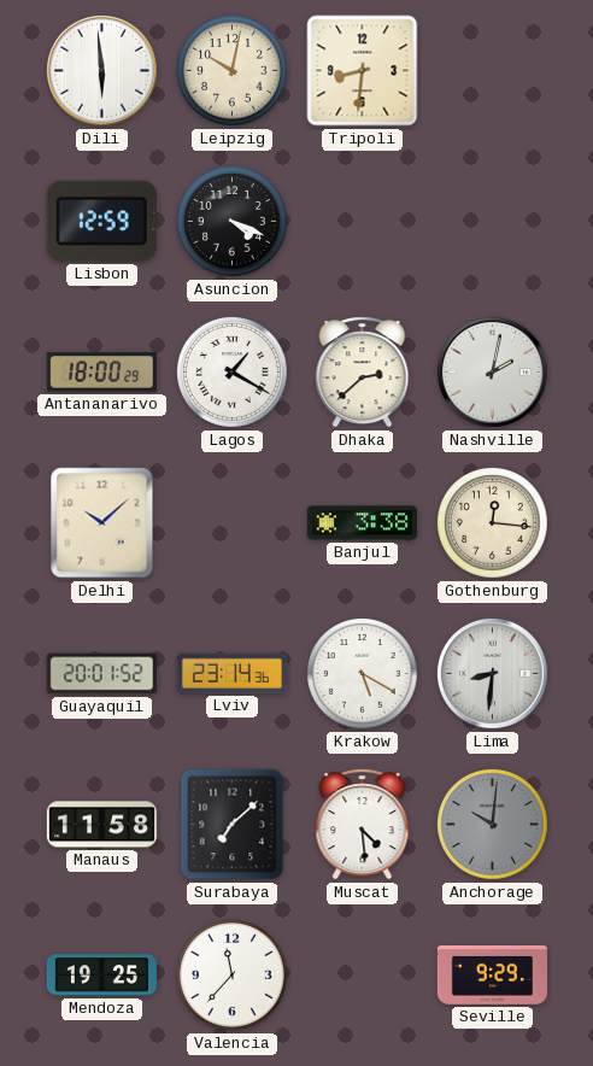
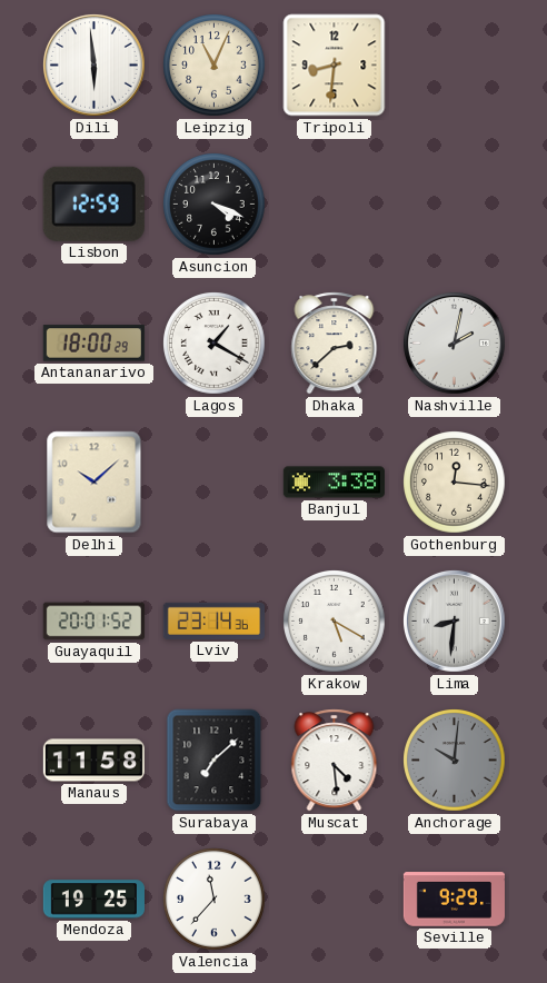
Leipzig: 10:02 -> 11:04
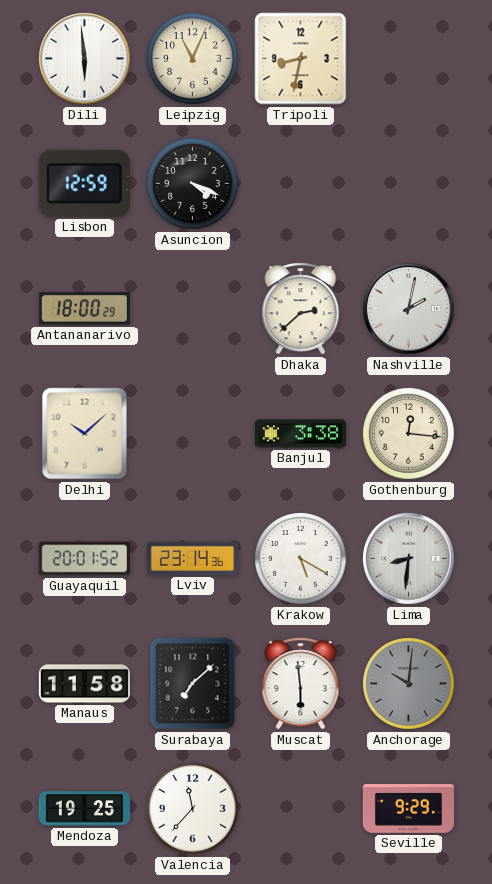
Tripoli: 8:31 -> 8:32
Lagos: 1:20 -> none
Muscat: 4:29 -> 5:59
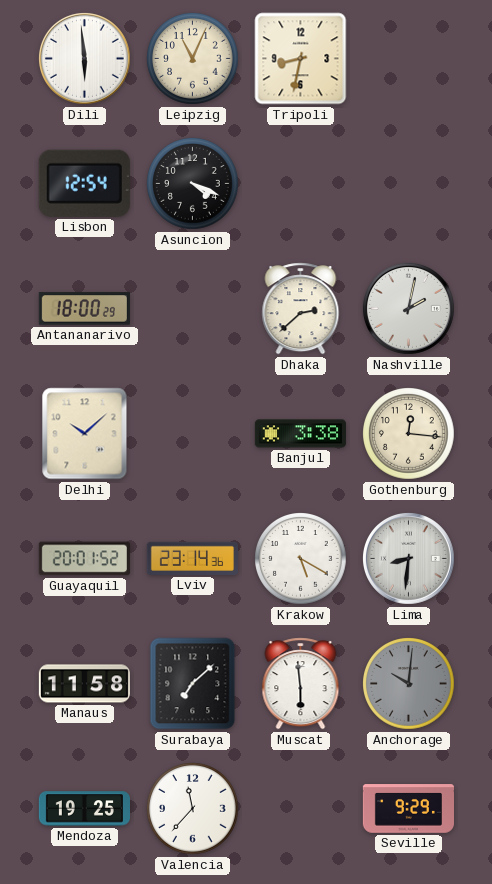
Lisbon: 12:59 -> 12:54
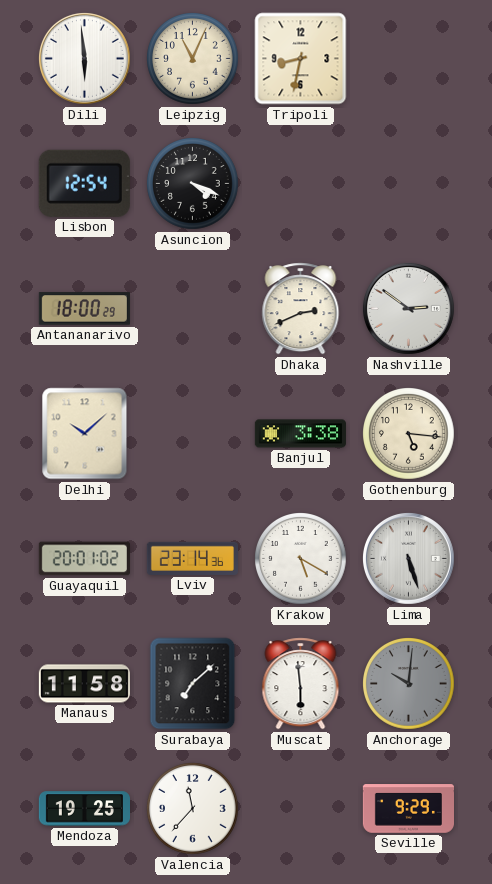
Dhaka: 2:38 -> 2:41
Nashville: 2:02 -> 2:51
Gothenburg: 12:16 -> 5:16
Guayaquil: 20:01:52 -> 20:01:02
Lima: 8:31 -> 5:27
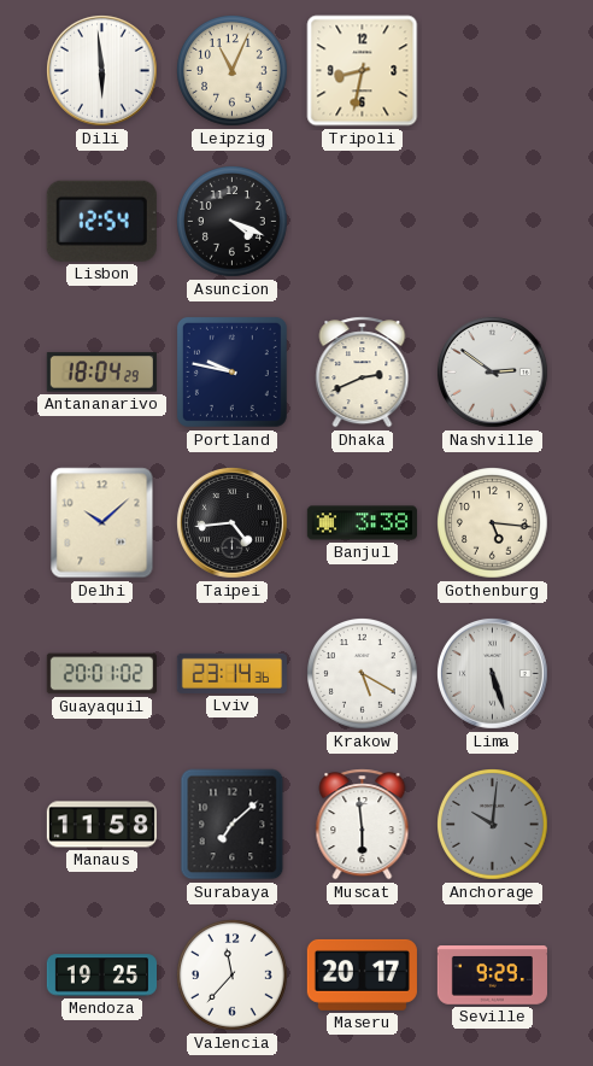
Antananarivo: 18:00 -> 18:04
Portland: none -> 9:47
Taipei: none -> 4:44
Maseru: none -> 20:17
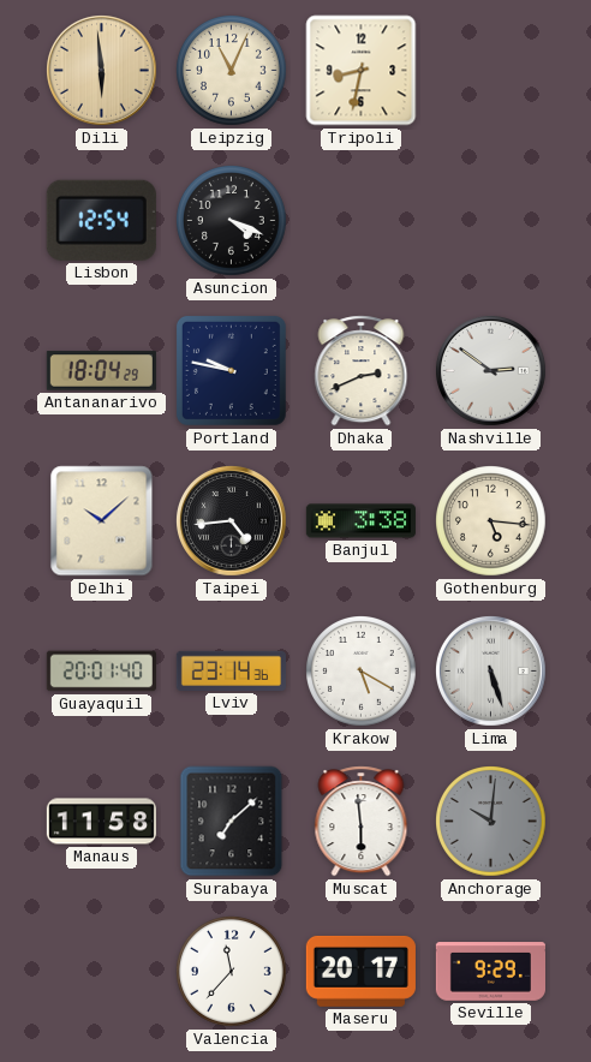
Dili dial: white -> champagne
Guayaquil: 20:01:02 -> 20:01:40
Mendoza: 19:25 -> none
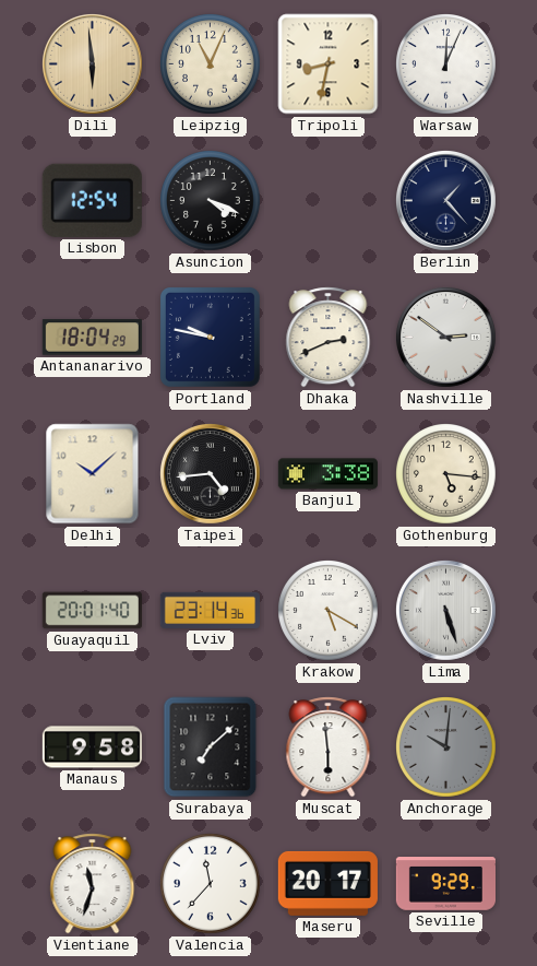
Warsaw: none -> 12:04
Berlin: none -> 1:23
Manaus: 11:58 -> 9:58
Vientiane: none -> 11:33
